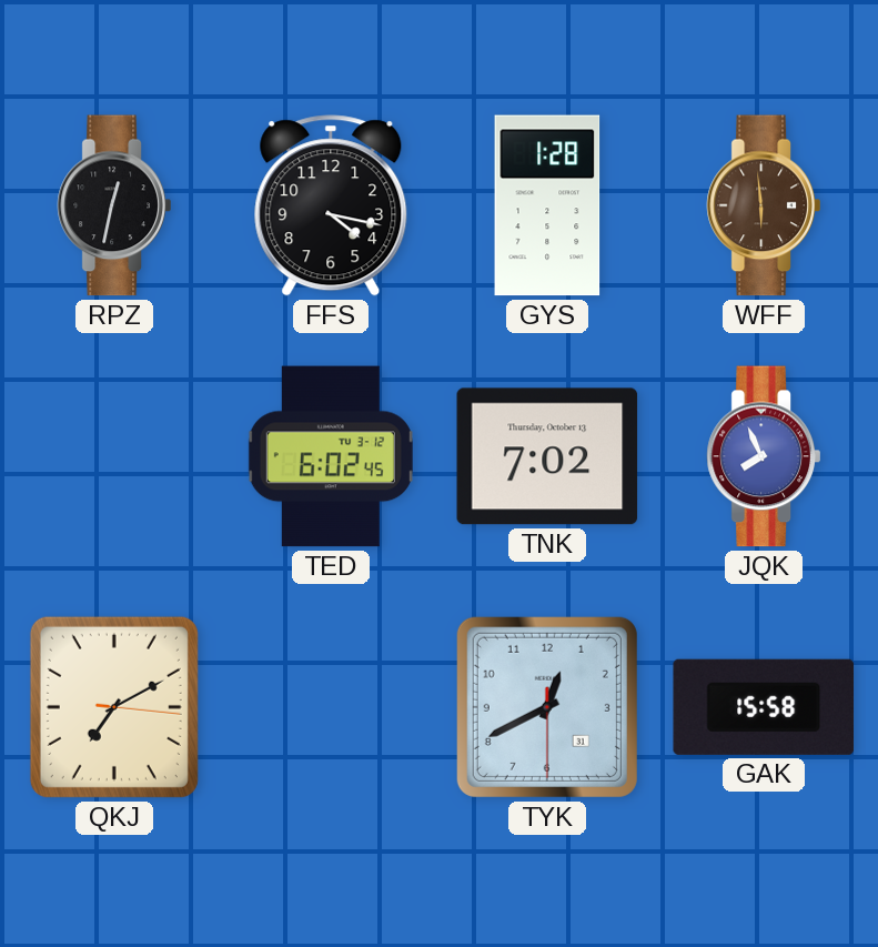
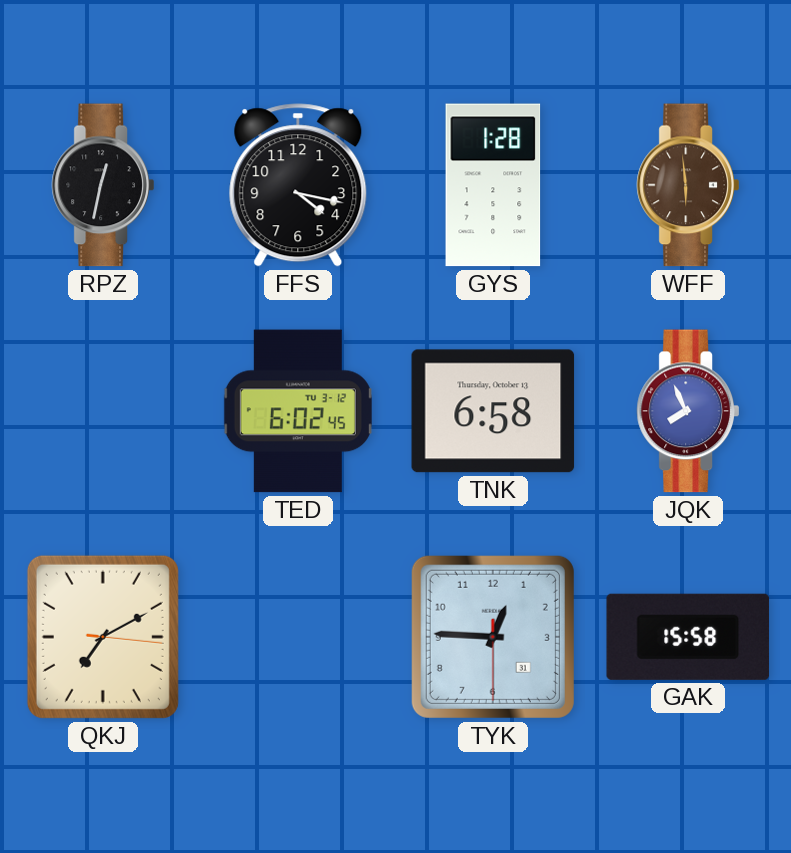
TNK: 7:02 -> 6:58
TYK: 12:40 -> 12:45
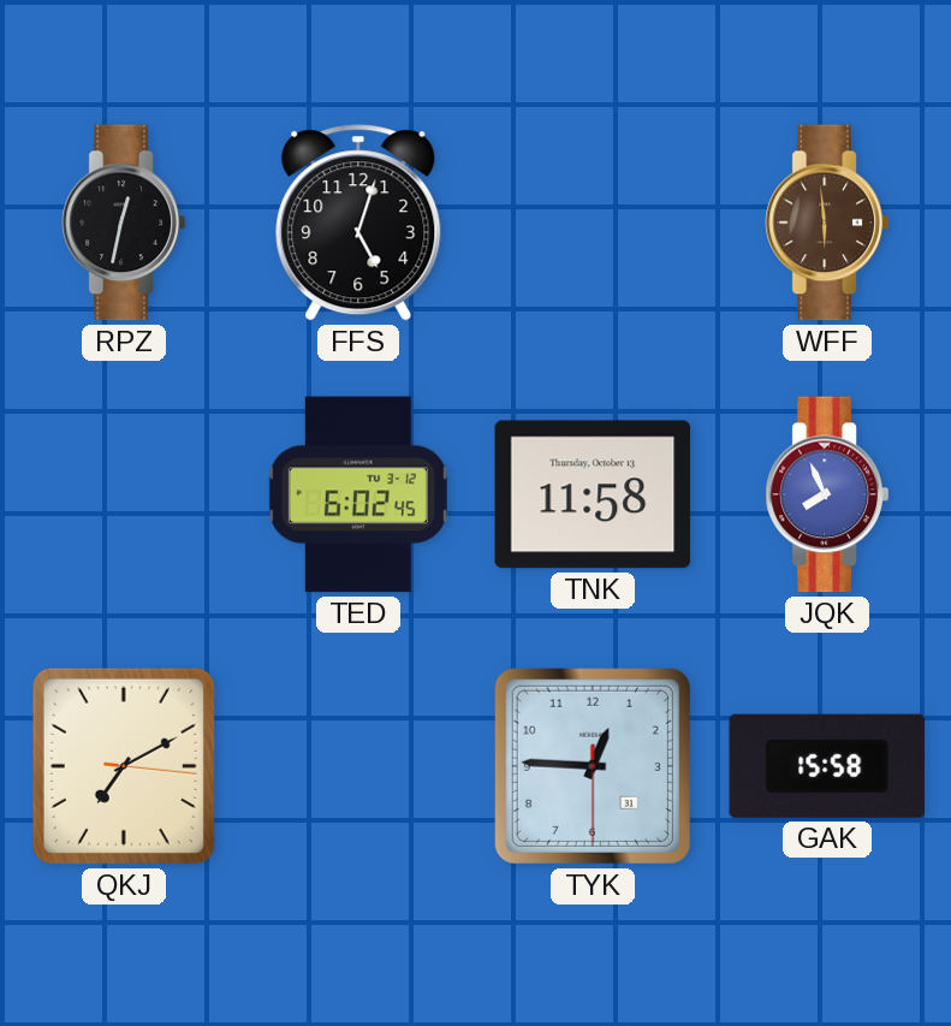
FFS: 4:17 -> 5:03
GYS: 1:28 -> none
TNK: 6:58 -> 11:58
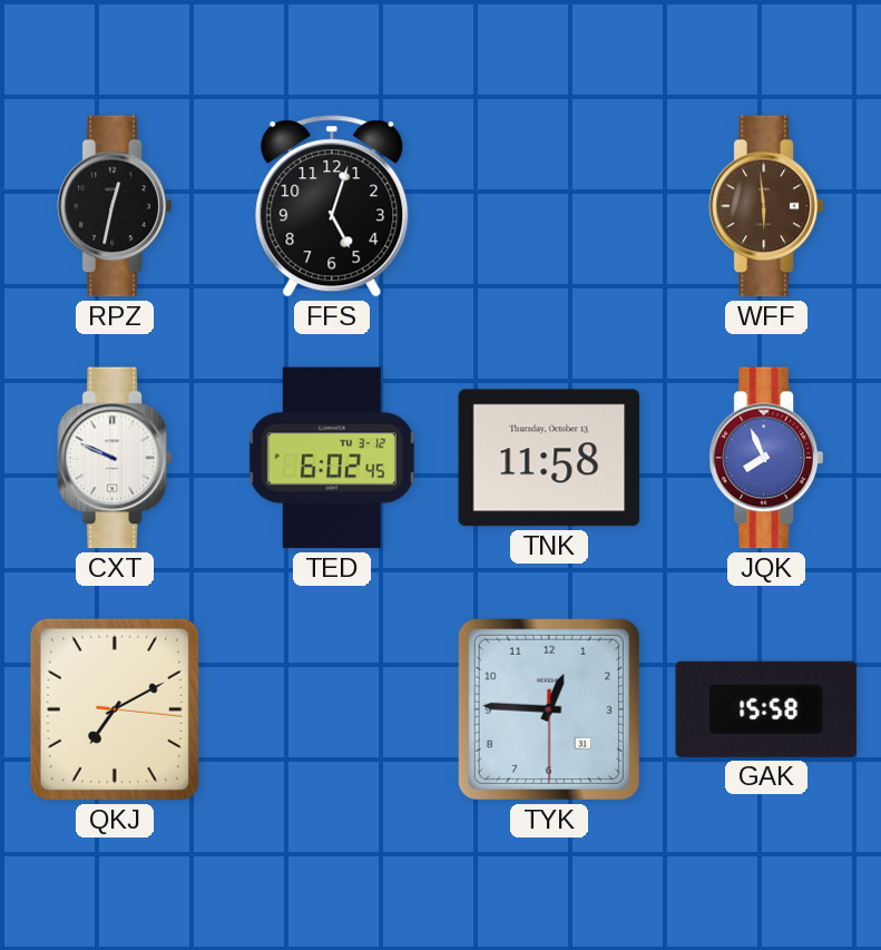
CXT: none -> 9:49
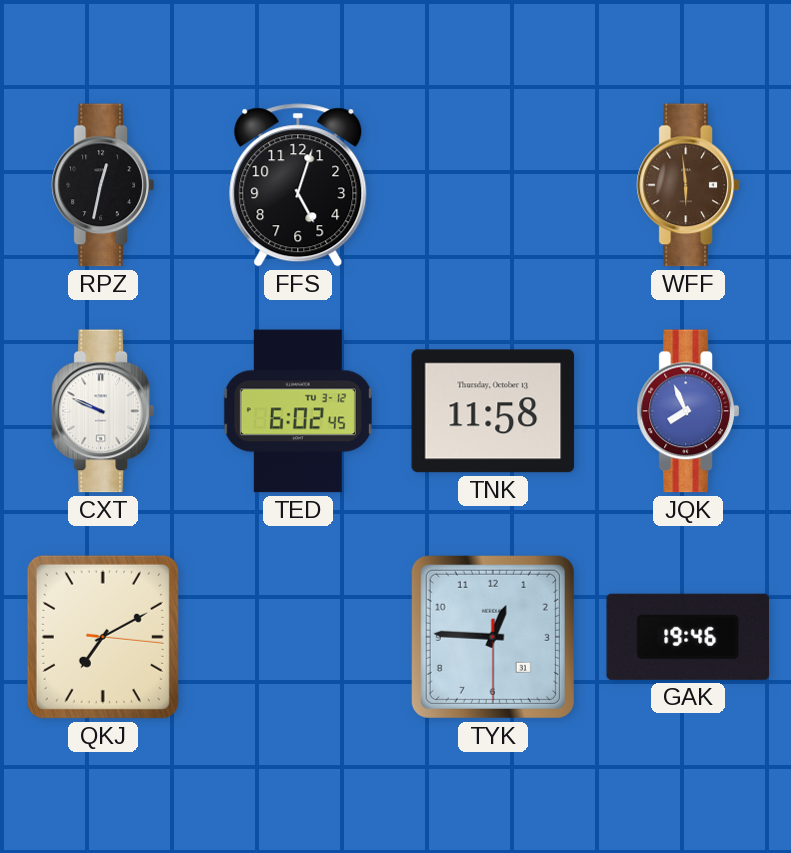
GAK: 15:58 -> 19:46
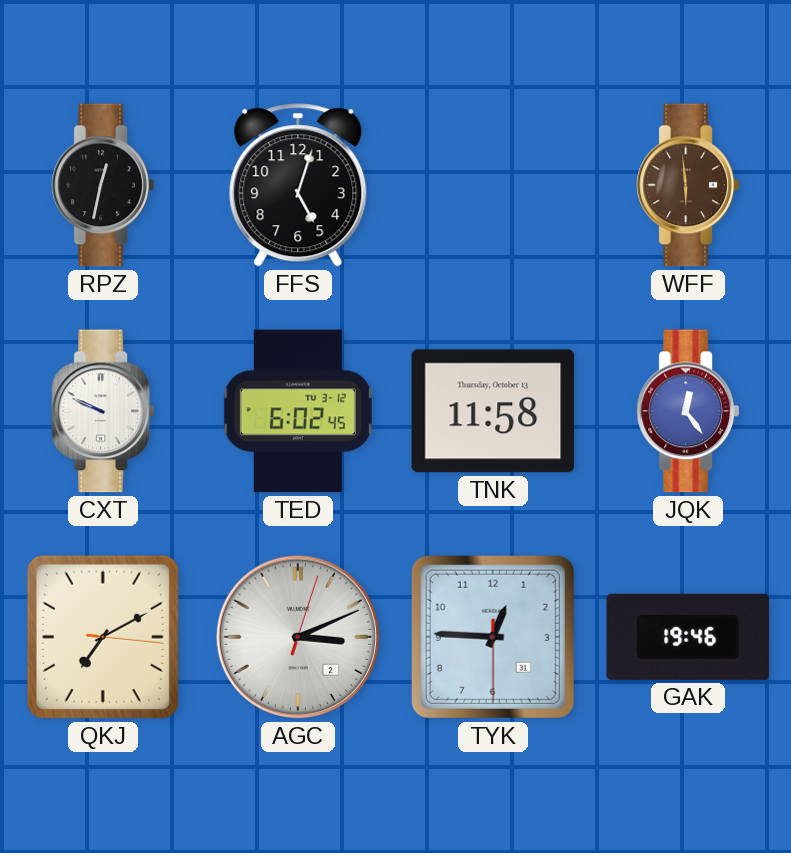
JQK: 7:56 -> 12:24
AGC: none -> 3:11
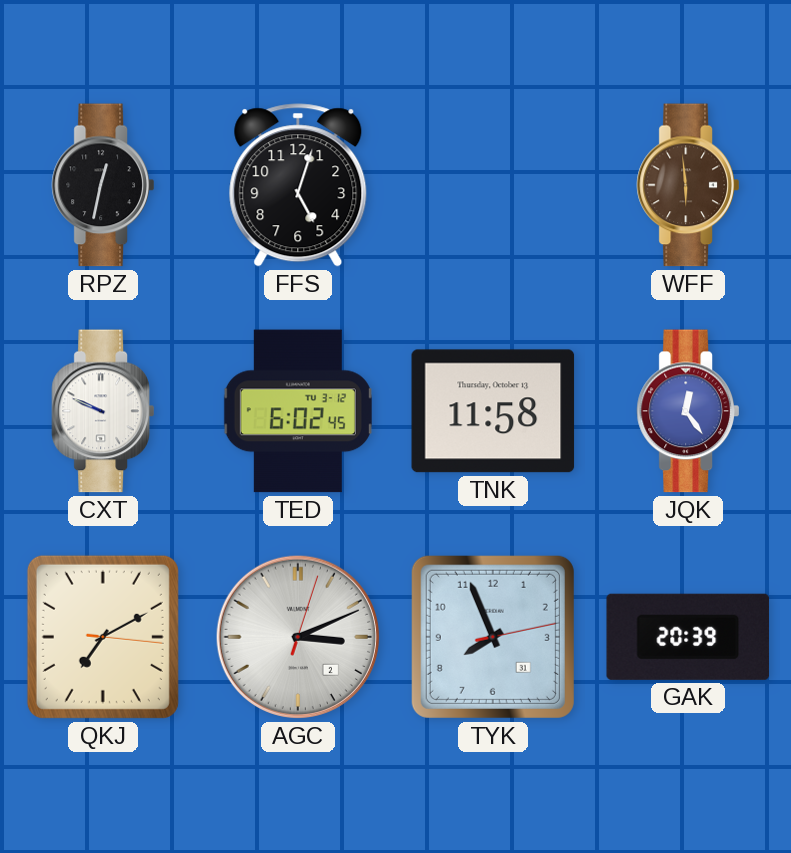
TYK: 12:45 -> 7:56
GAK: 19:46 -> 20:39
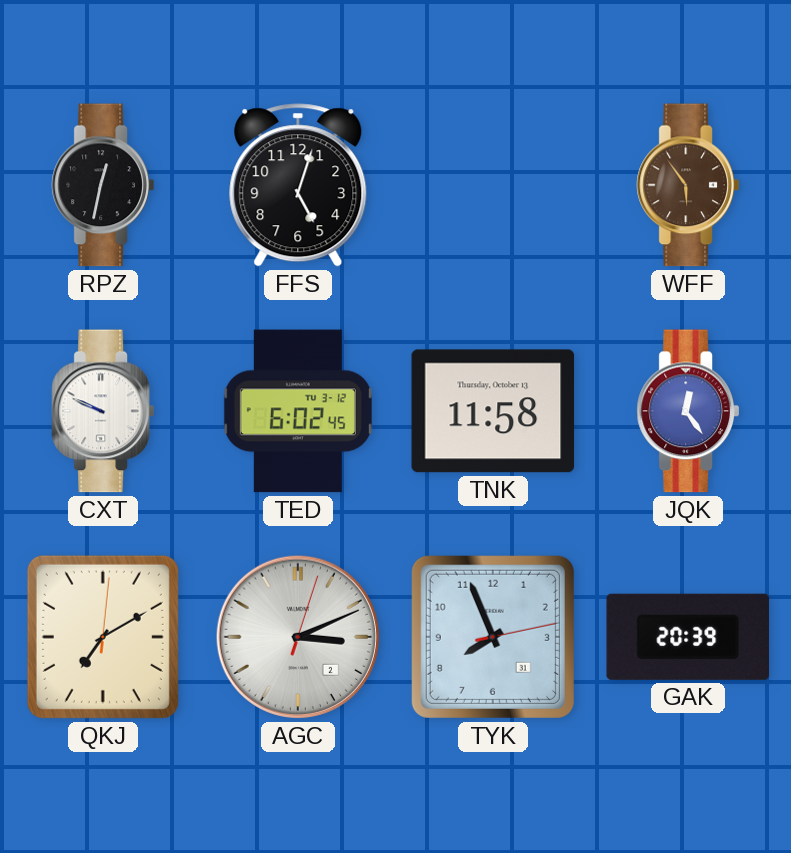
WFF: 5:59 -> 5:54
QKJ: 7:10:16 -> 7:10:01
